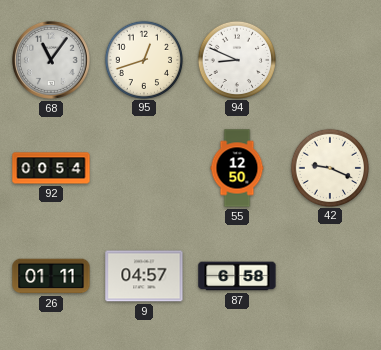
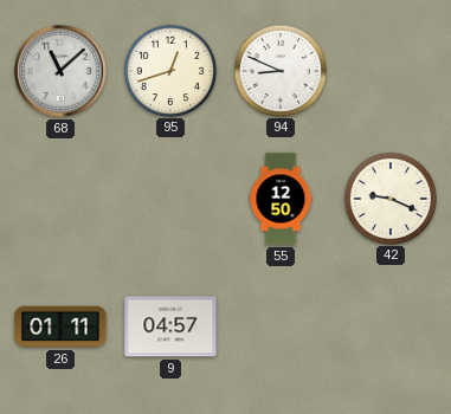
68: 11:06 -> 11:08
92: 00:54 -> none
87: 6:58 -> none
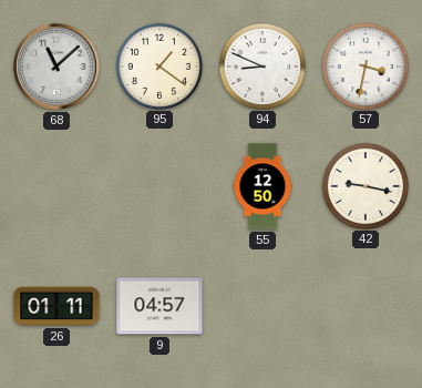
95: 12:42 -> 1:21
57: none -> 3:32
42: 9:19 -> 9:17
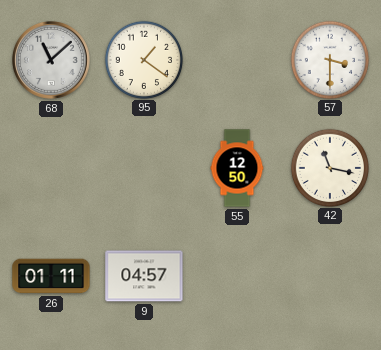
94: 8:49 -> none
57: 3:32 -> 3:30
42: 9:17 -> 11:17
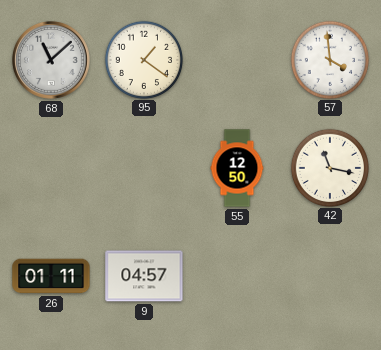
57: 3:30 -> 3:59
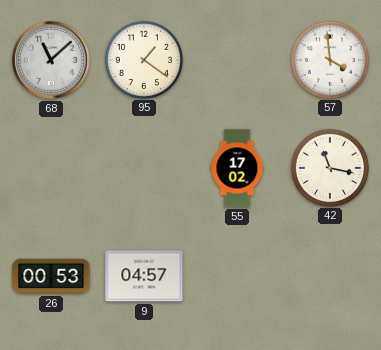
55: 12:50 -> 17:02
26: 01:11 -> 00:53
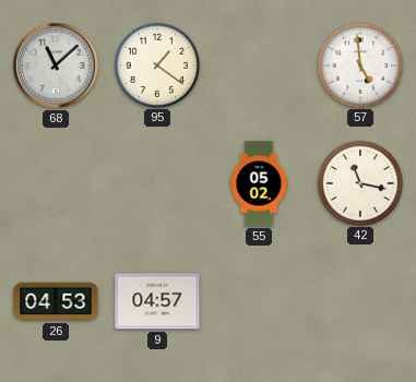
57: 3:59 -> 4:59
55: 17:02 -> 05:02
26: 00:53 -> 04:53
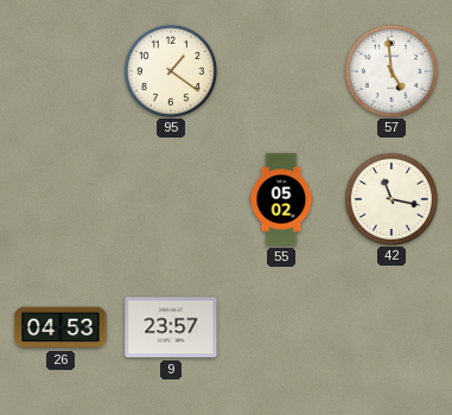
68: 11:08 -> none
9: 04:57 -> 23:57
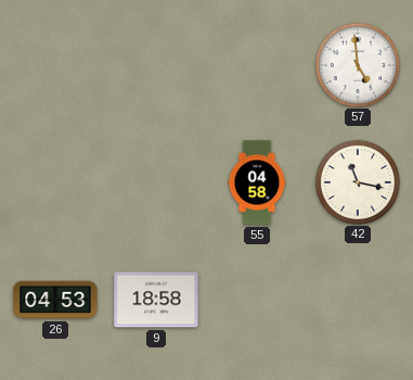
95: 1:21 -> none
55: 05:02 -> 04:58
9: 23:57 -> 18:58
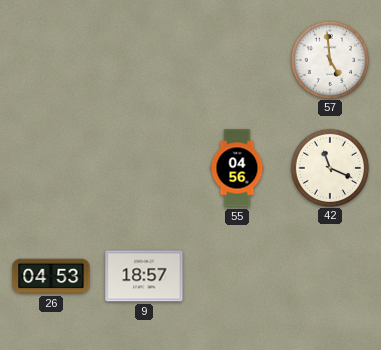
55: 04:58 -> 04:56
42: 11:17 -> 11:19
9: 18:58 -> 18:57
